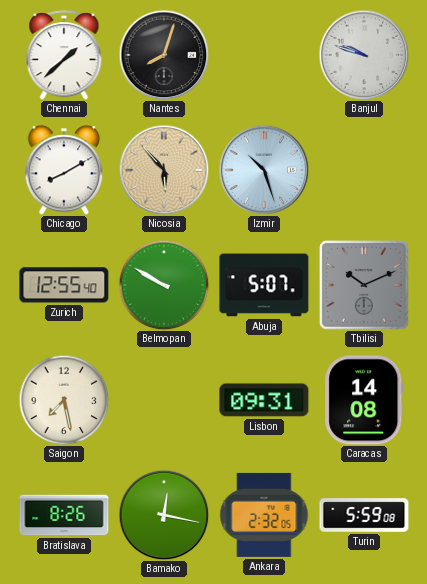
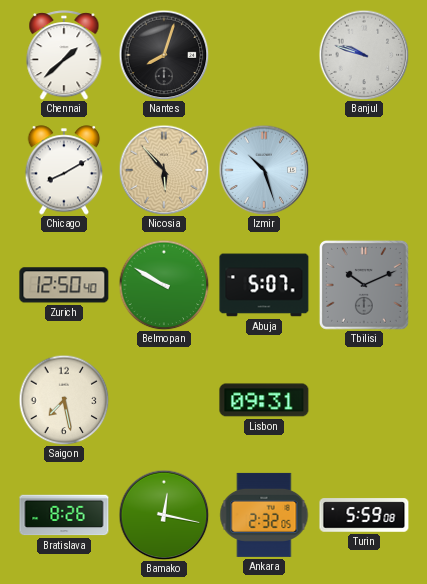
Zurich: 12:55 -> 12:50
Caracas: 14:08 -> none
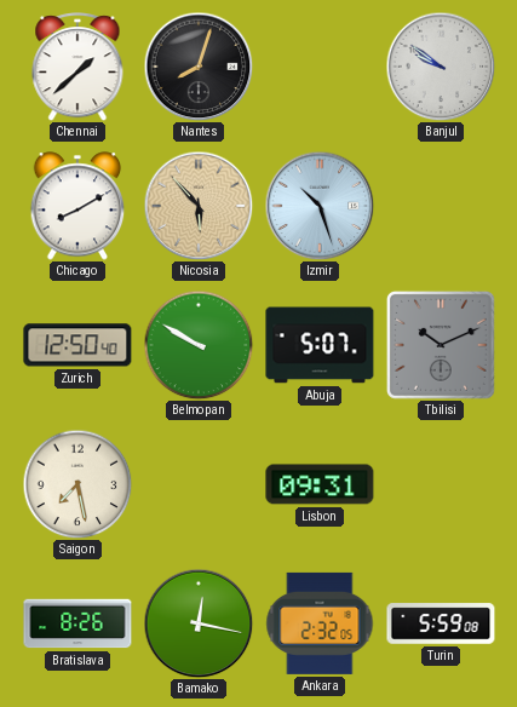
Banjul: 9:48 -> 9:51
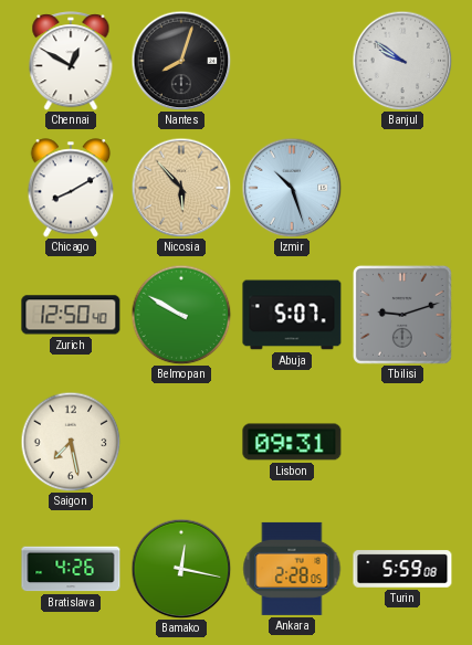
Chennai: 1:38 -> 12:50
Tbilisi: 10:11 -> 9:12
Bratislava: 8:26 -> 4:26
Ankara: 2:32 -> 2:28
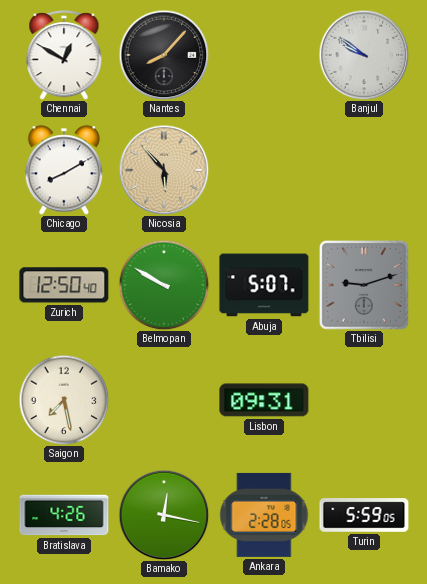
Nantes: 8:03 -> 8:07
Izmir: 10:27 -> none
Turin: 5:59:08 -> 5:59:05
